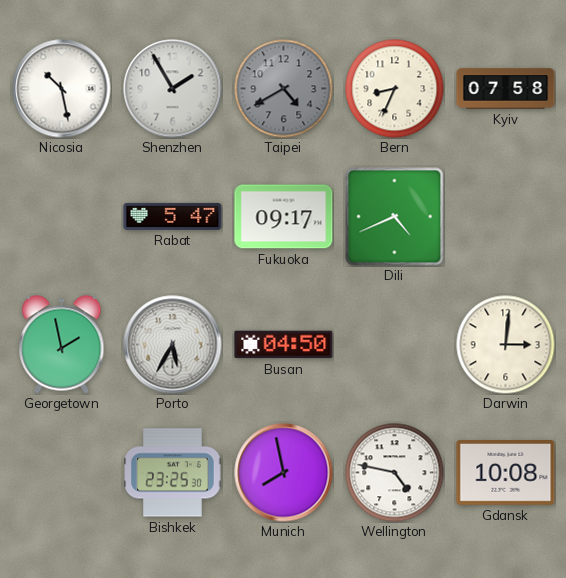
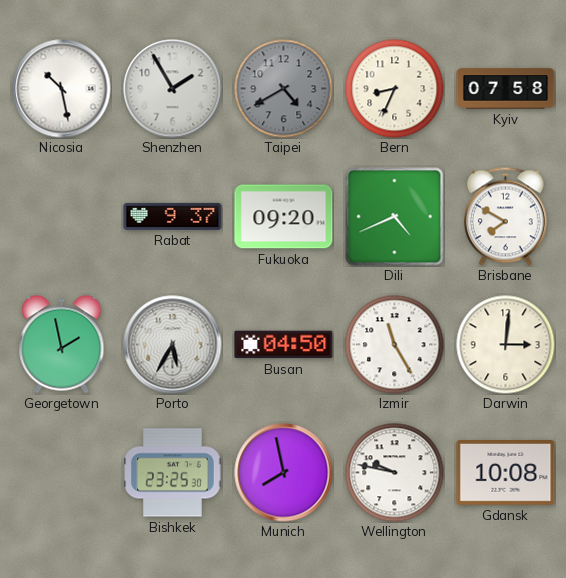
Rabat: 5:47 -> 9:37
Fukuoka: 09:17 -> 09:20
Brisbane: none -> 7:50
Izmir: none -> 11:25
Wellington: 4:47 -> 9:47
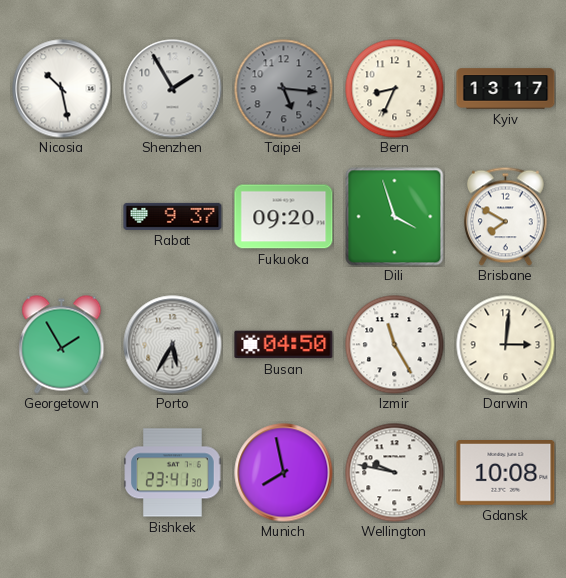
Taipei: 4:40 -> 5:16
Kyiv: 07:58 -> 13:17
Dili: 4:41 -> 3:57
Georgetown: 1:58 -> 1:55
Bishkek: 23:25 -> 23:41
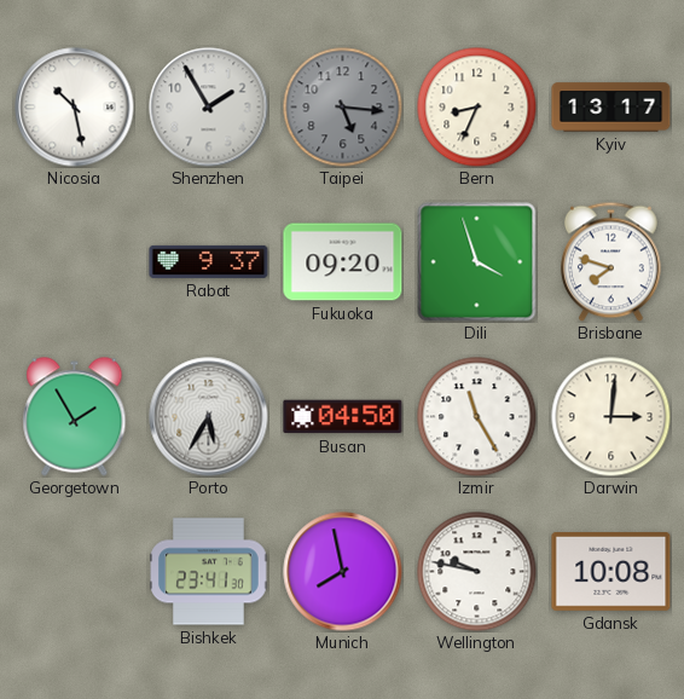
Brisbane: 7:50 -> 7:48
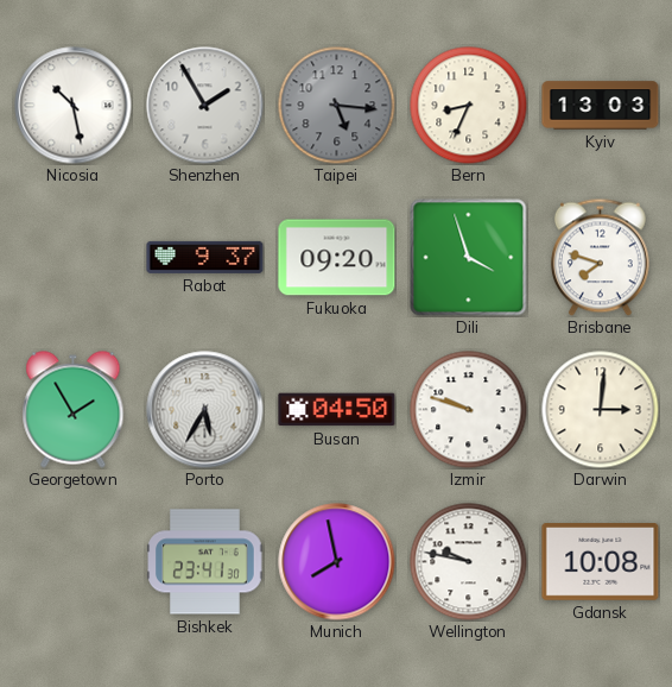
Kyiv: 13:17 -> 13:03
Izmir: 11:25 -> 9:48
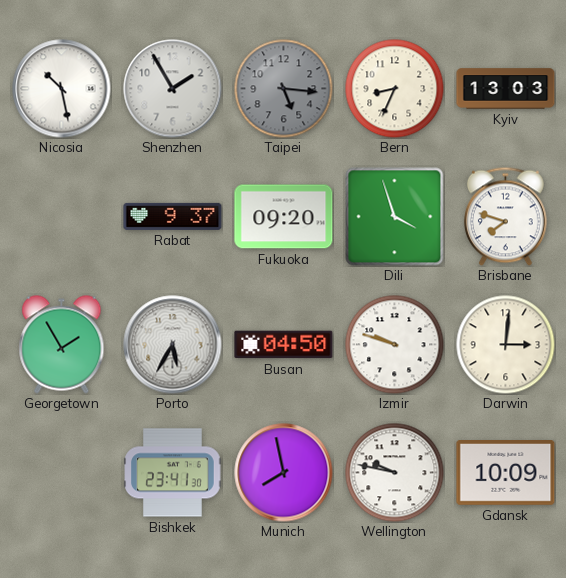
Gdansk: 10:08 -> 10:09
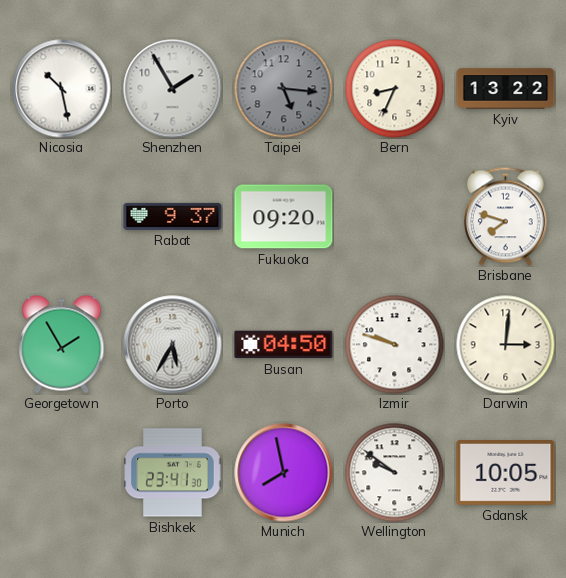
Kyiv: 13:03 -> 13:22
Dili: 3:57 -> none
Wellington: 9:47 -> 9:51
Gdansk: 10:09 -> 10:05
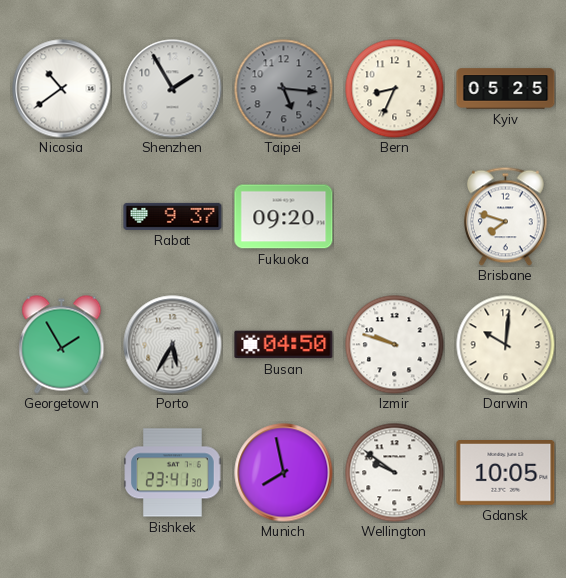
Nicosia: 10:28 -> 10:39
Kyiv: 13:22 -> 05:25
Darwin: 3:01 -> 10:01
